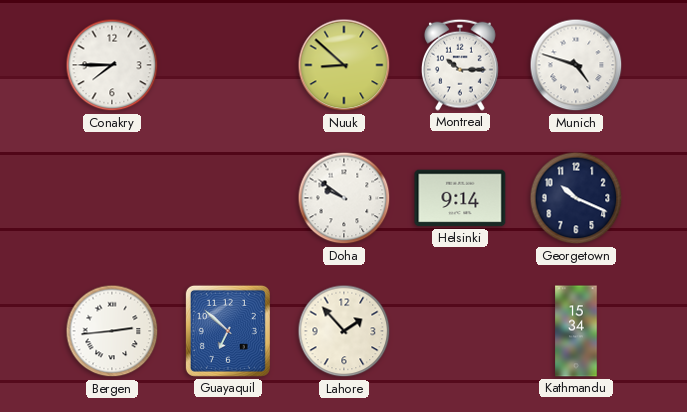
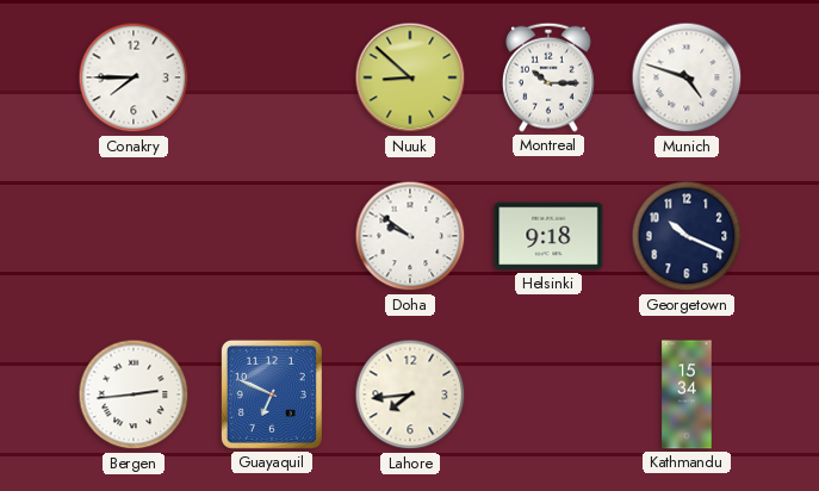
Helsinki: 9:14 -> 9:18
Guayaquil: 6:52 -> 6:49
Lahore: 1:53 -> 7:44
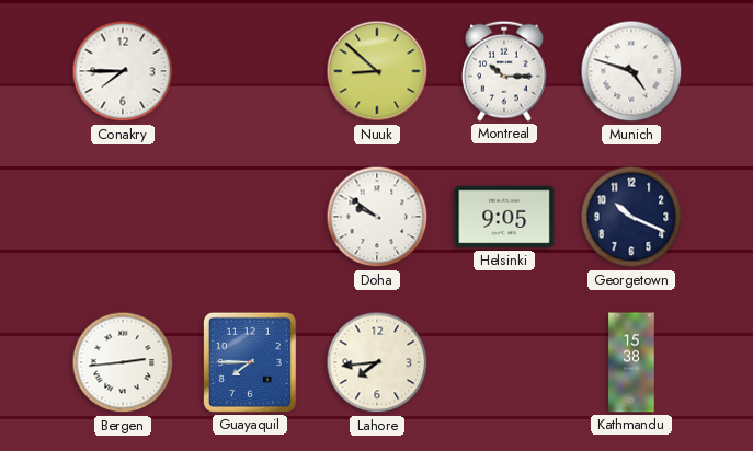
Helsinki: 9:18 -> 9:05
Guayaquil: 6:49 -> 7:45
Kathmandu: 15:34 -> 15:38
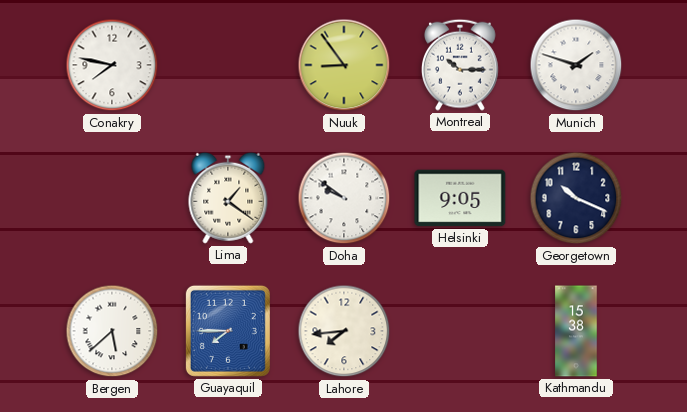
Conakry: 7:45 -> 7:47
Nuuk: 8:52 -> 8:54
Munich: 4:48 -> 1:48
Lima: none -> 1:21
Bergen: 2:44 -> 5:38
